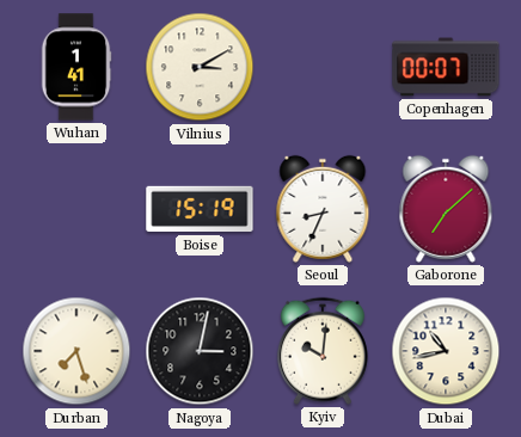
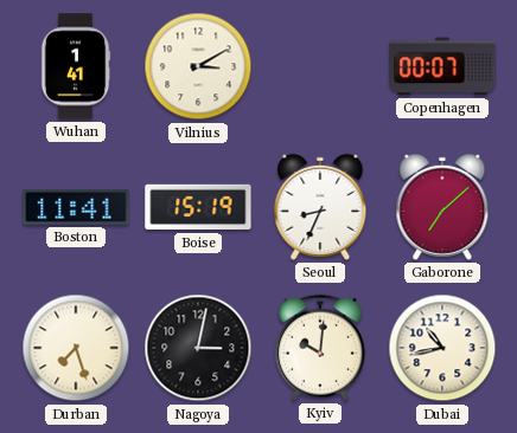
Boston: none -> 11:41
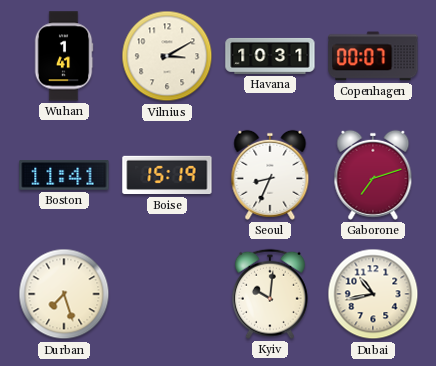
Havana: none -> 10:31
Gaborone: 7:08 -> 7:12
Nagoya: 3:02 -> none
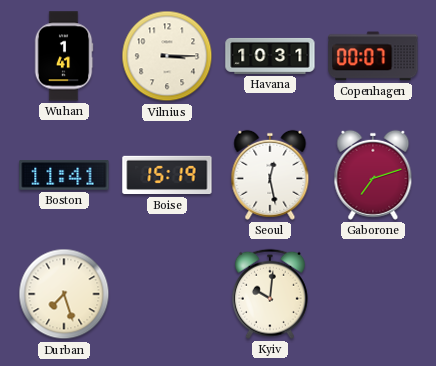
Vilnius: 3:10 -> 3:15
Seoul: 8:34 -> 12:28
Dubai: 10:43 -> none
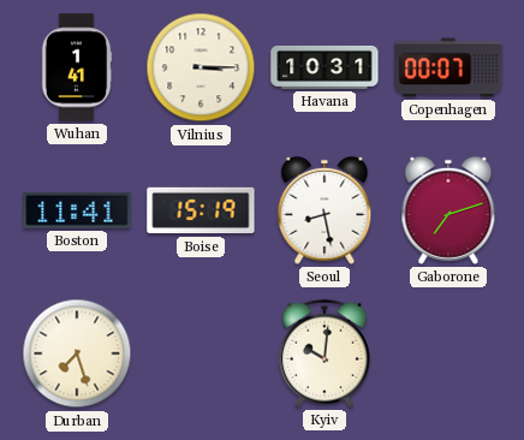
Seoul: 12:28 -> 8:28
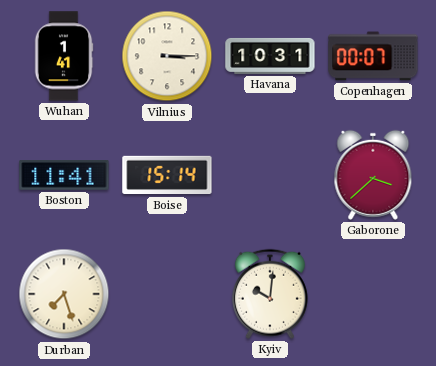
Boise: 15:19 -> 15:14
Seoul: 8:28 -> none
Gaborone: 7:12 -> 3:38
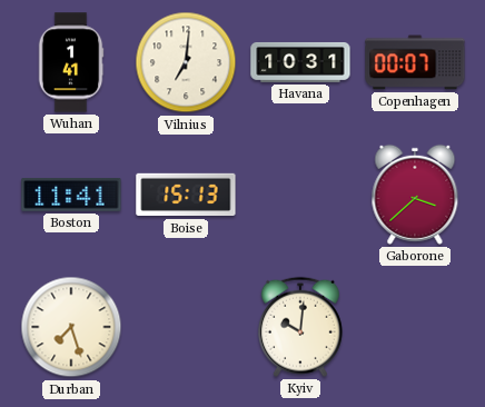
Vilnius: 3:15 -> 7:01
Boise: 15:14 -> 15:13
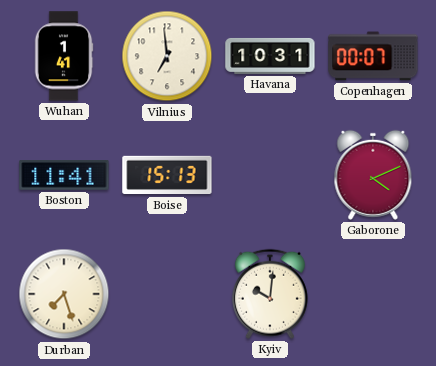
Vilnius: 7:01 -> 6:59
Gaborone: 3:38 -> 4:11
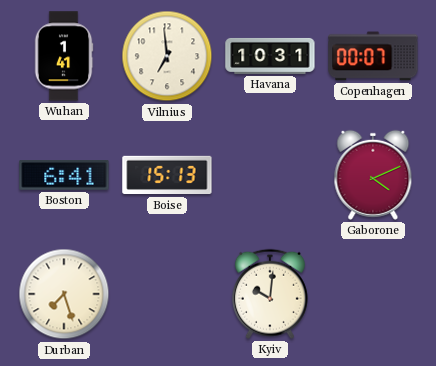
Boston: 11:41 -> 6:41
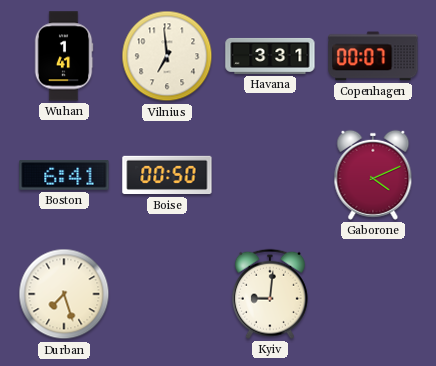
Havana: 10:31 -> 3:31
Boise: 15:13 -> 00:50
Kyiv: 10:01 -> 9:01
